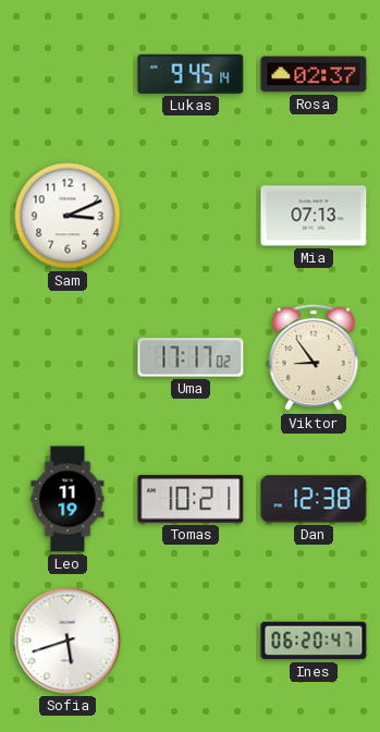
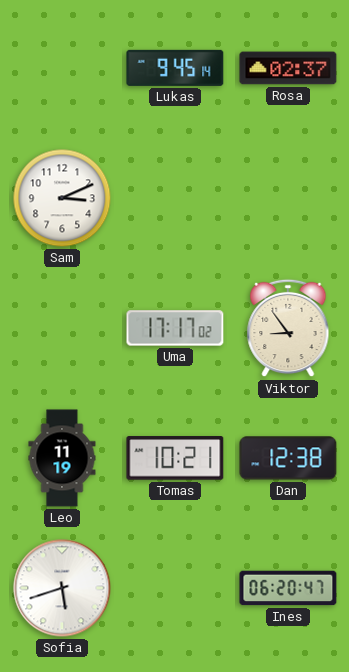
Mia: 07:13 -> none
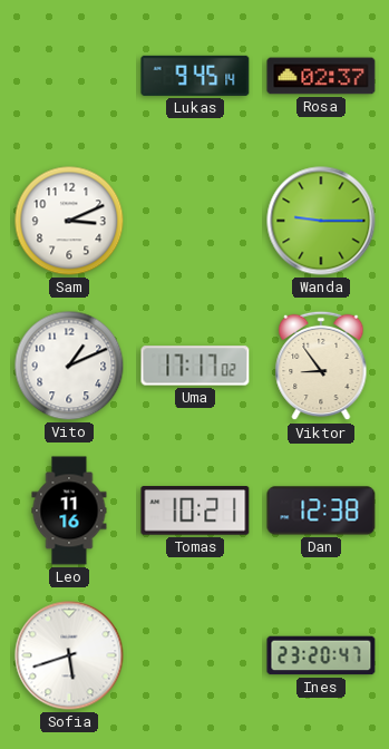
Wanda: none -> 9:15
Vito: none -> 1:11
Leo: 11:19 -> 11:16
Ines: 06:20 -> 23:20
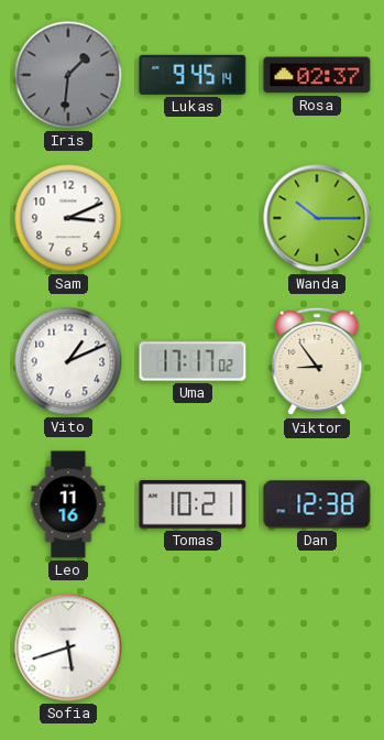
Iris: none -> 1:31
Wanda: 9:15 -> 10:15
Ines: 23:20 -> none
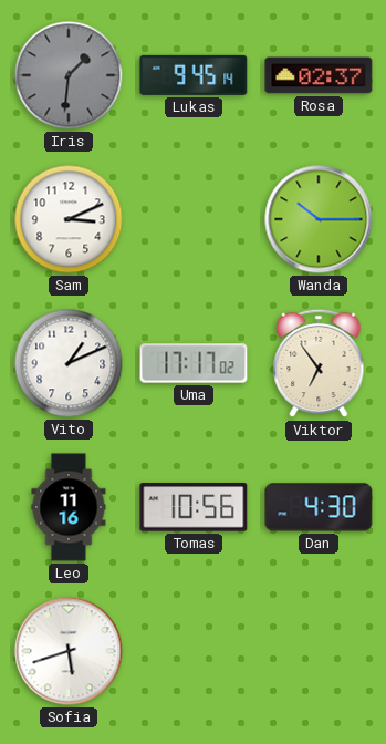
Viktor: 8:54 -> 6:54
Tomas: 10:21 -> 10:56
Dan: 12:38 -> 4:30
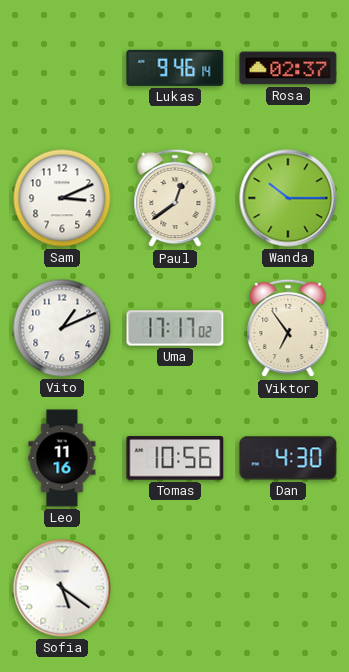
Iris: 1:31 -> none
Lukas: 9:45 -> 9:46
Paul: none -> 12:39
Sofia: 5:42 -> 5:21
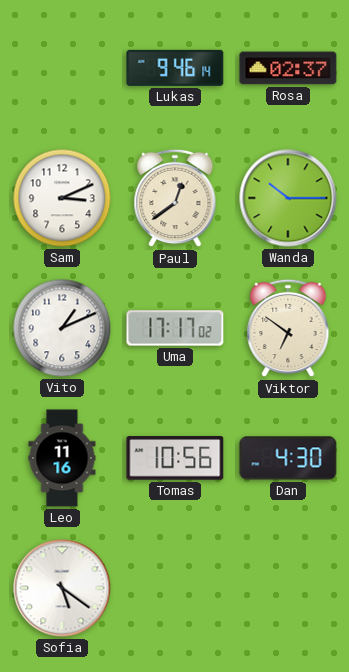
Viktor: 6:54 -> 6:51
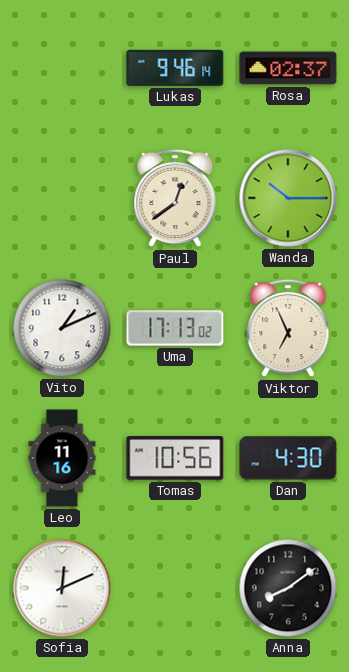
Sam: 3:11 -> none
Uma: 17:17 -> 17:13
Viktor: 6:51 -> 6:56
Sofia: 5:21 -> 12:11
Anna: none -> 8:09
